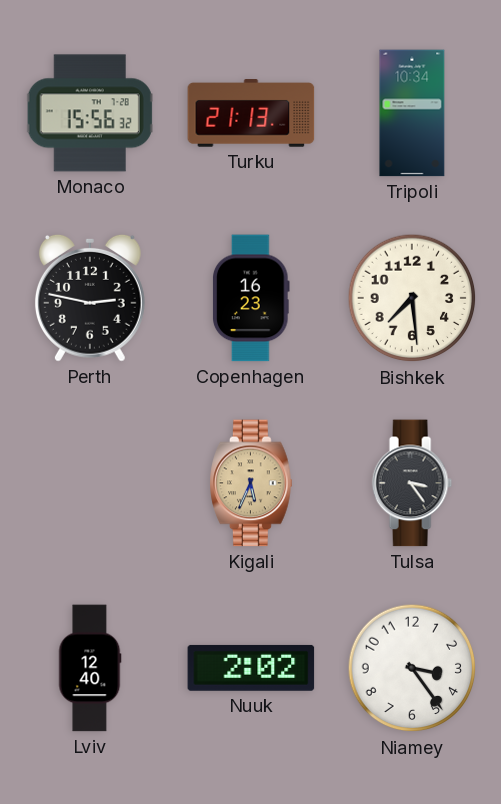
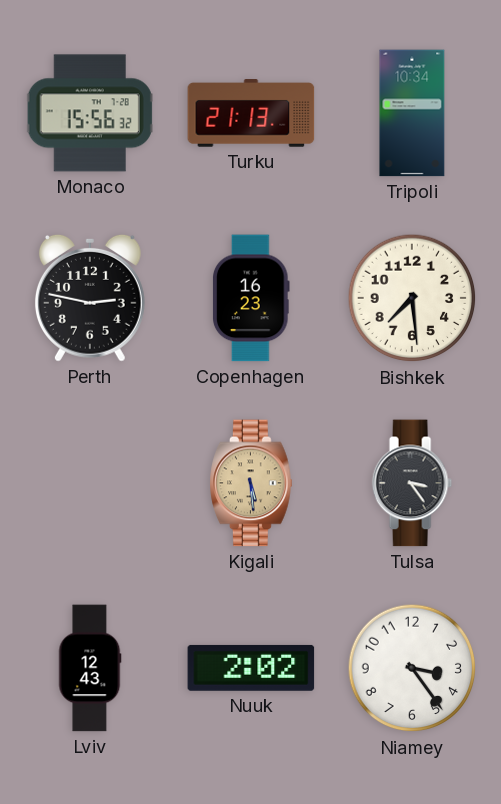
Kigali: 5:34 -> 5:29
Lviv: 12:40 -> 12:43
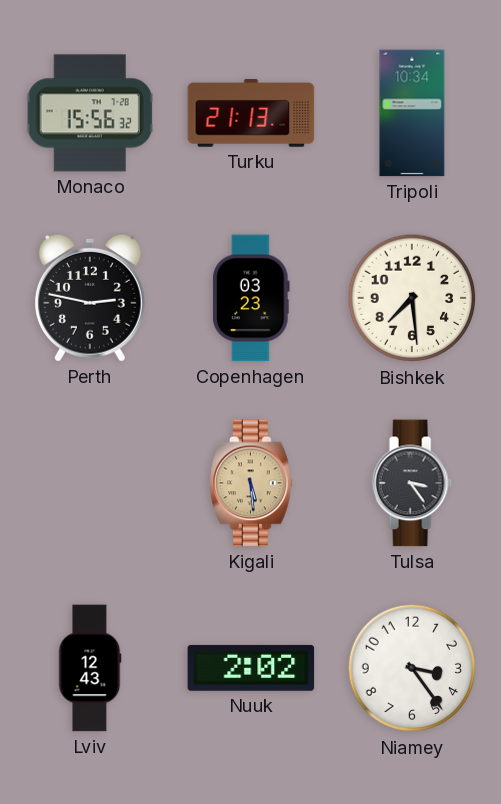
Copenhagen: 16:23 -> 03:23
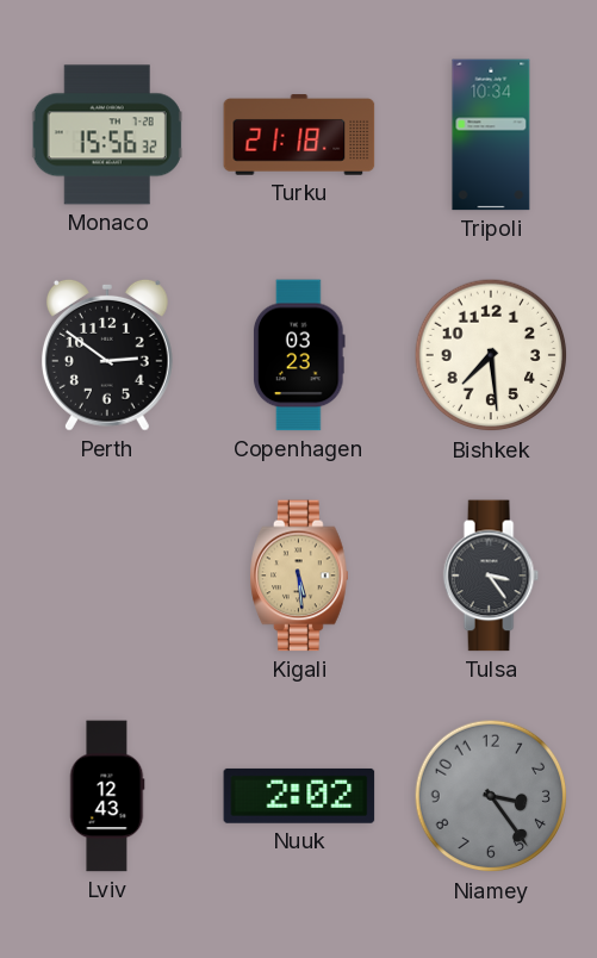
Turku: 21:13 -> 21:18
Perth: 2:47 -> 2:51
Niamey dial: white -> grey
